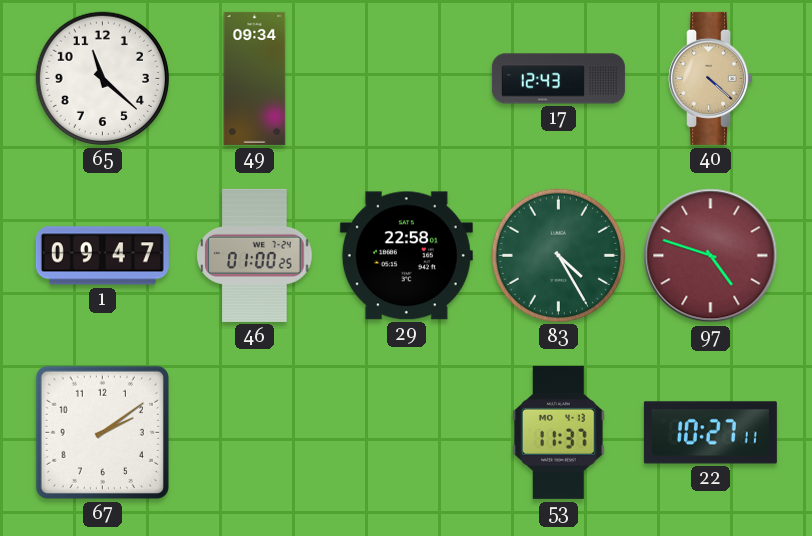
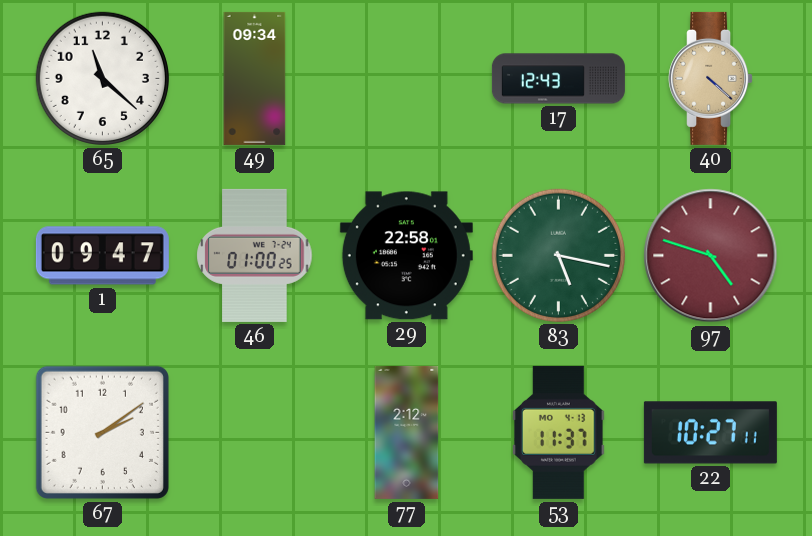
83: 4:25 -> 5:17
77: none -> 2:12
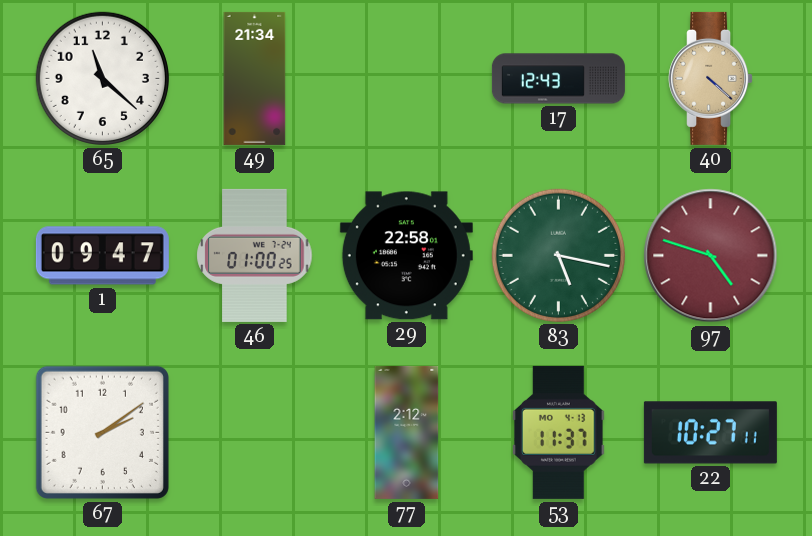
49: 09:34 -> 21:34
